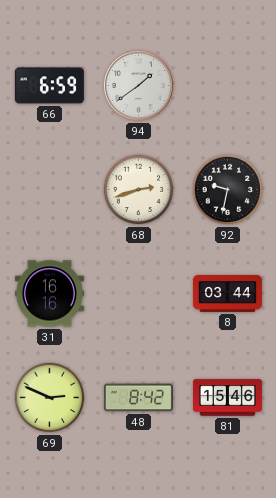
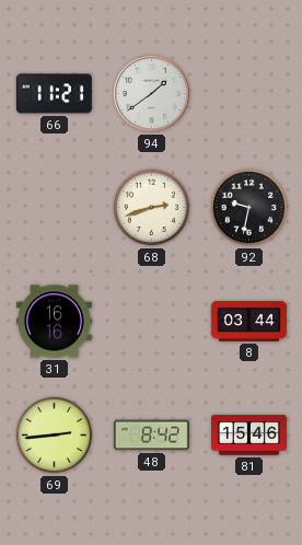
66: 6:59 -> 11:21
69: 2:49 -> 2:44
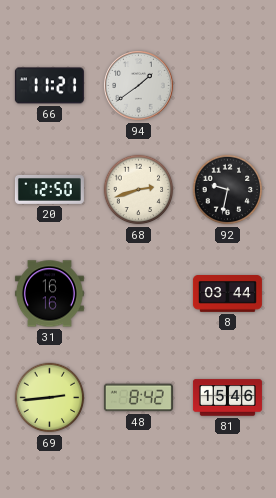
20: none -> 12:50
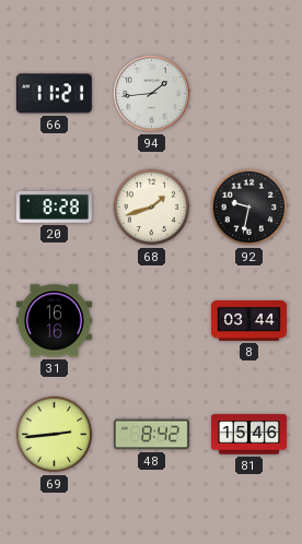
94: 1:39 -> 1:44
20: 12:50 -> 8:28
68: 2:42 -> 1:42
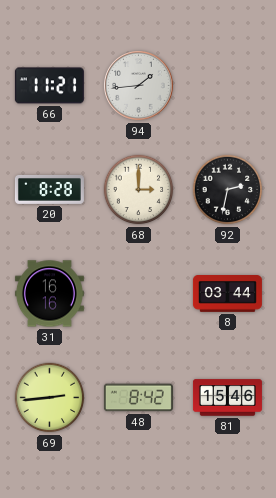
68: 1:42 -> 3:00
92: 9:32 -> 2:32
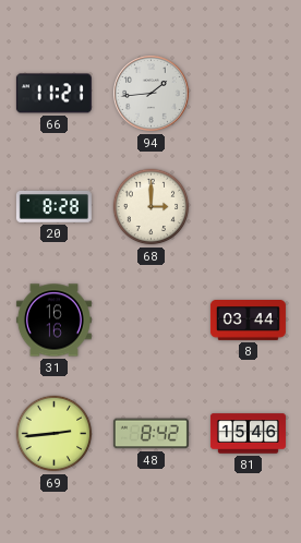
92: 2:32 -> none
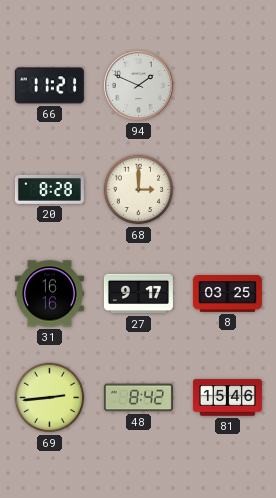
94: 1:44 -> 1:49
27: none -> 9:17
8: 03:44 -> 03:25
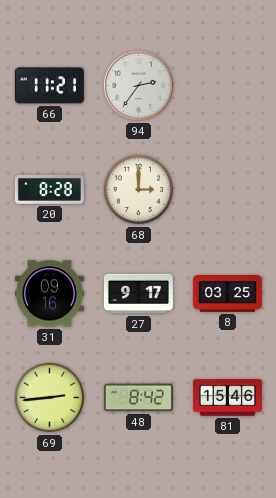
94: 1:49 -> 2:36
31: 16:16 -> 09:16
